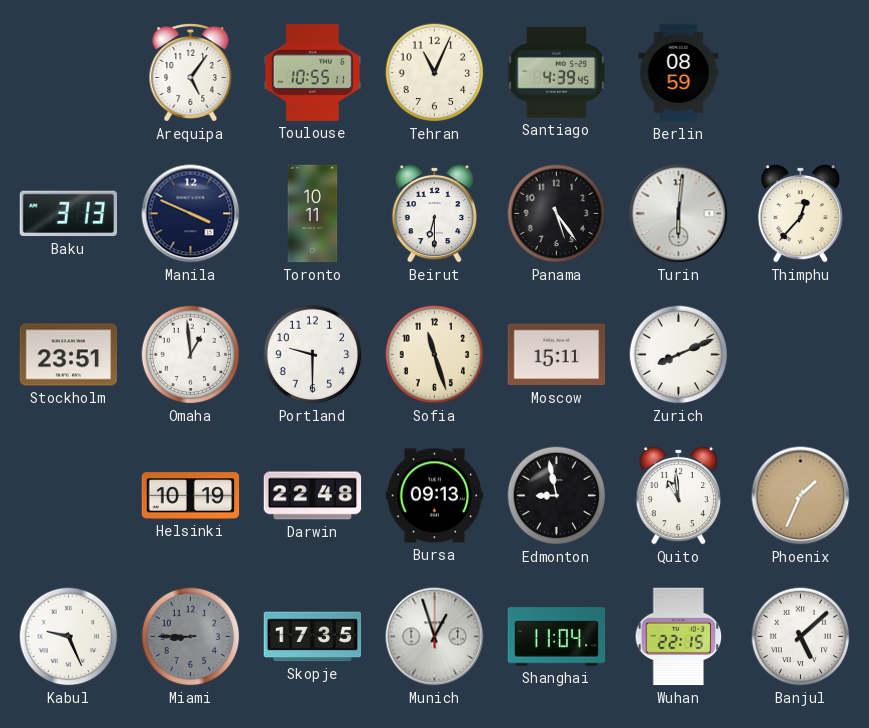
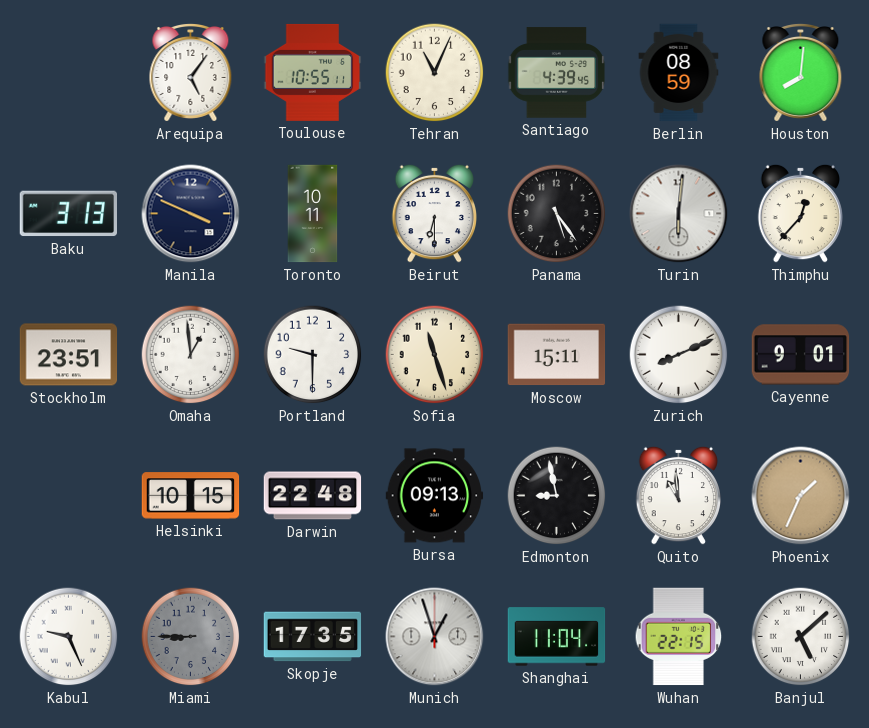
Houston: none -> 8:01
Cayenne: none -> 9:01
Helsinki: 10:19 -> 10:15
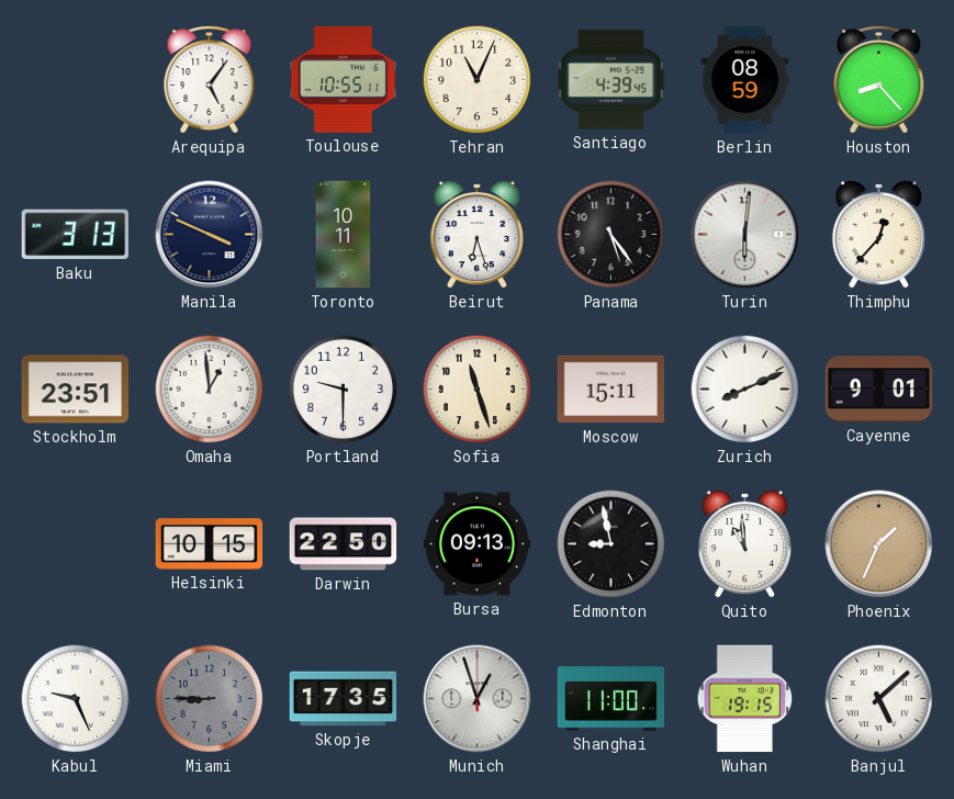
Houston: 8:01 -> 8:23
Beirut: 6:30 -> 6:27
Darwin: 22:48 -> 22:50
Shanghai: 11:04 -> 11:00
Wuhan: 22:15 -> 19:15
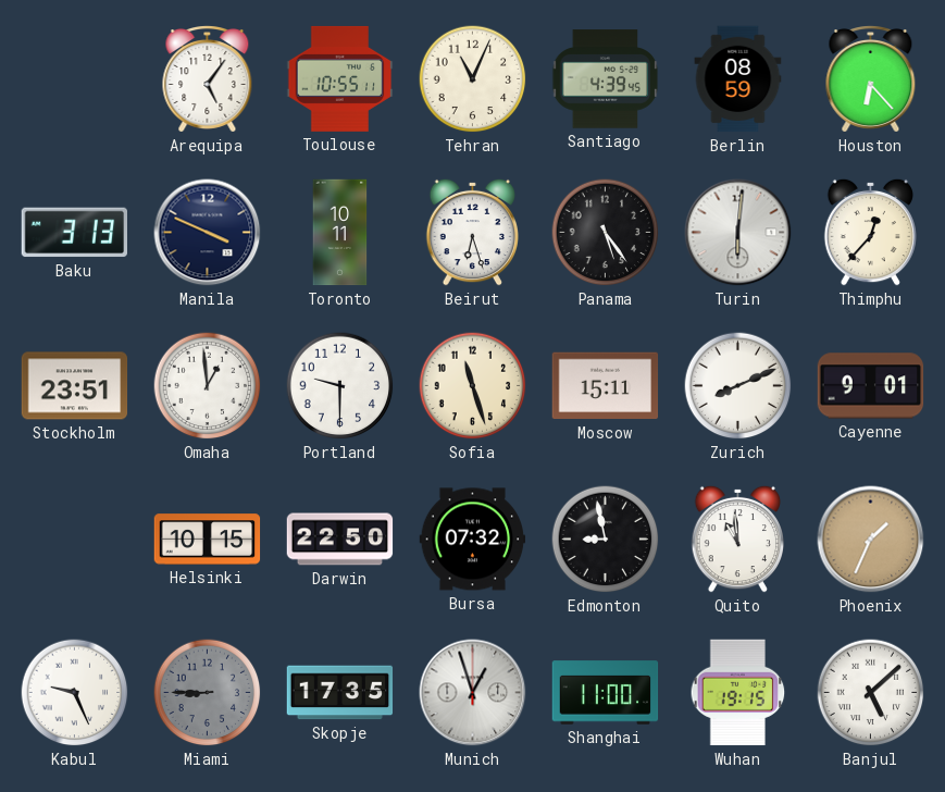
Houston: 8:23 -> 6:23
Bursa: 09:13 -> 07:32
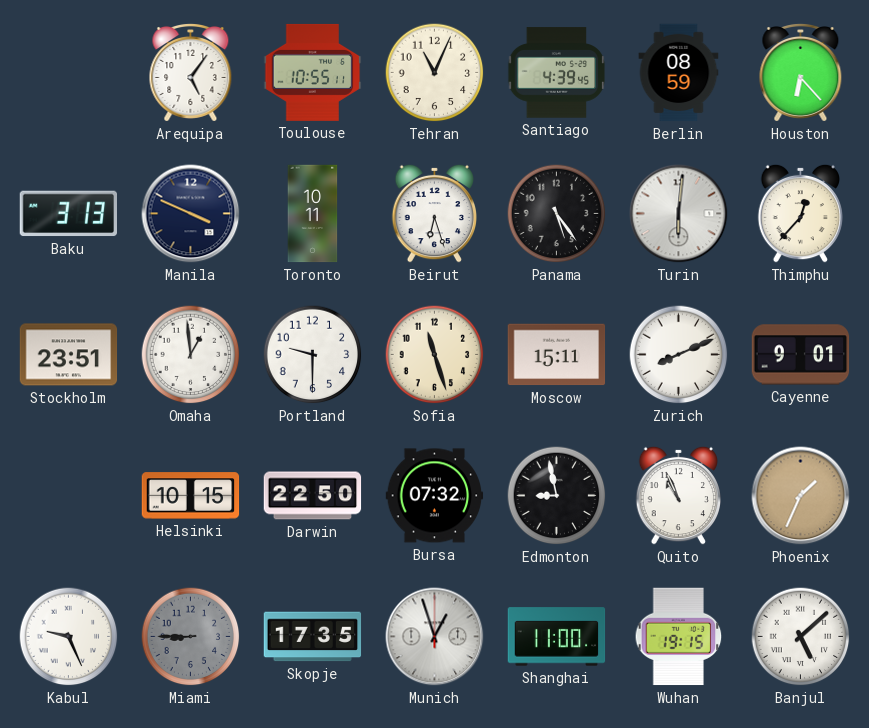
Quito: 10:59 -> 10:56
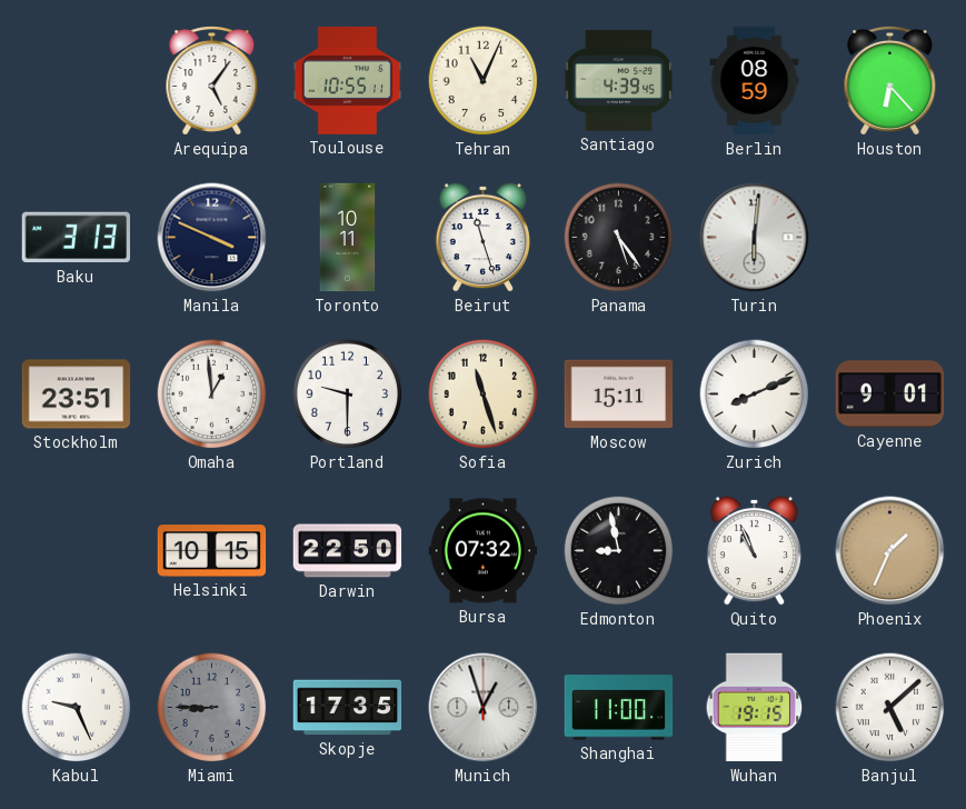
Beirut: 6:27 -> 11:27
Thimphu: 12:37 -> none
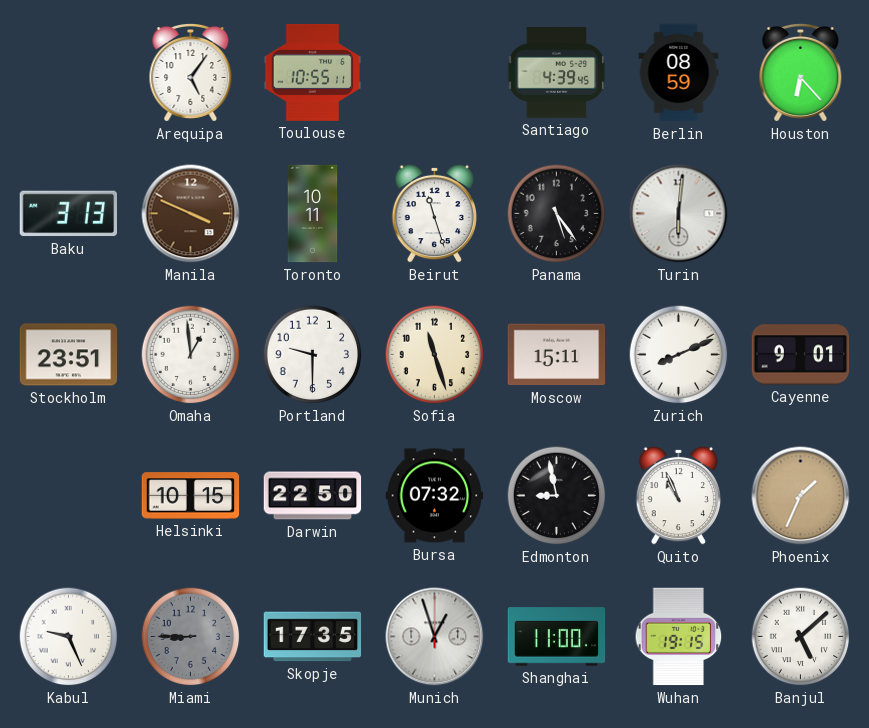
Tehran: 11:04 -> none
Manila dial: navy -> brown
